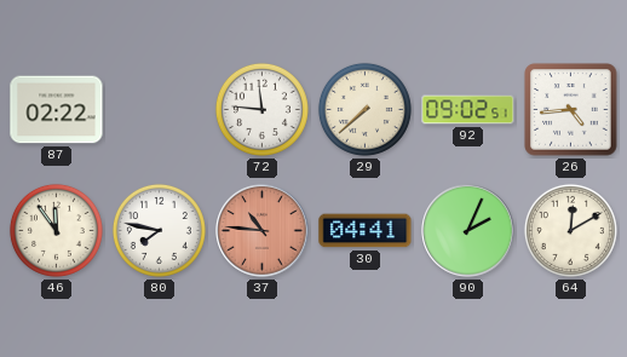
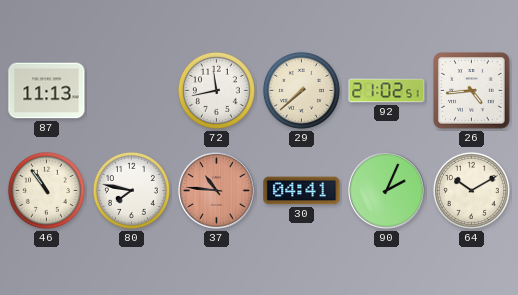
87: 02:22 -> 11:13
72: 11:46 -> 11:43
92: 09:02 -> 21:02
46: 11:54 -> 10:54
64: 12:10 -> 10:10
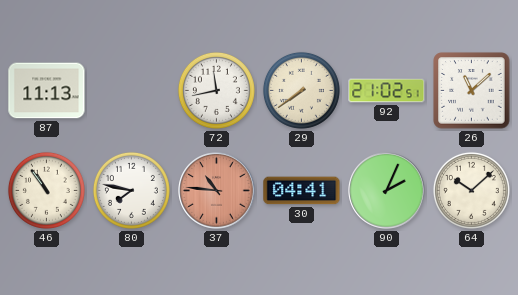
29: 7:38 -> 7:39
26: 4:44 -> 11:08
64: 10:10 -> 10:08
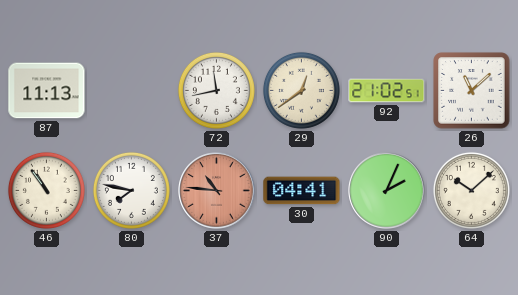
29: 7:39 -> 12:39
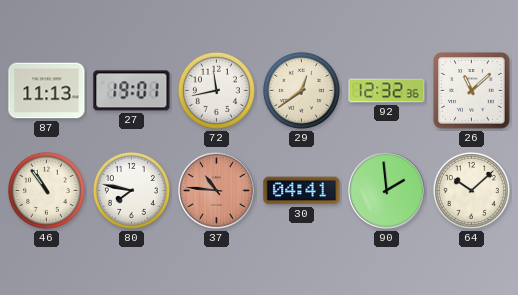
27: none -> 19:01
92: 21:02 -> 12:32
90: 2:04 -> 1:59
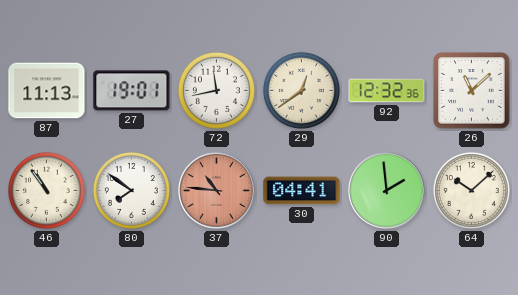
80: 7:47 -> 7:51
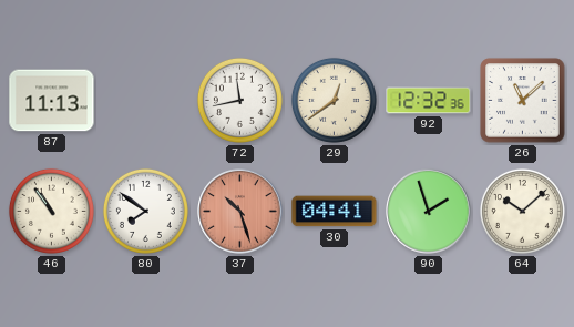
27: 19:01 -> none
37: 10:46 -> 10:27
90: 1:59 -> 1:57
